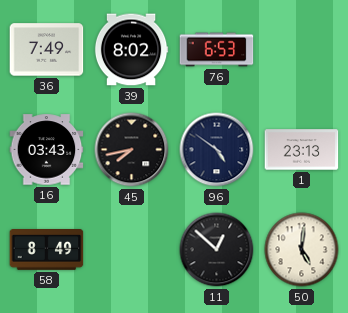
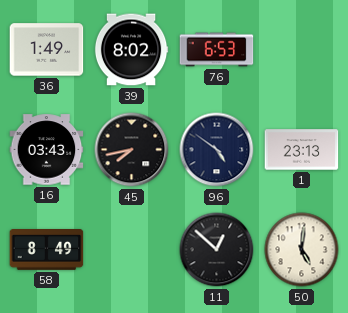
36: 7:49 -> 1:49
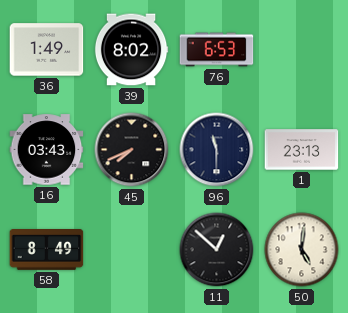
45: 7:43 -> 7:41
96: 4:51 -> 11:30
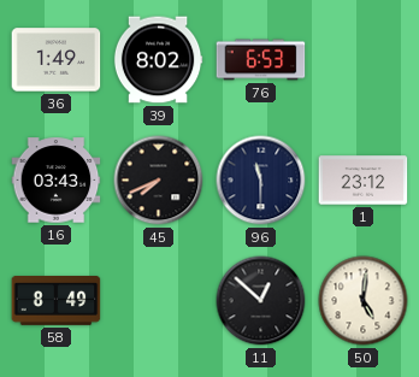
1: 23:13 -> 23:12
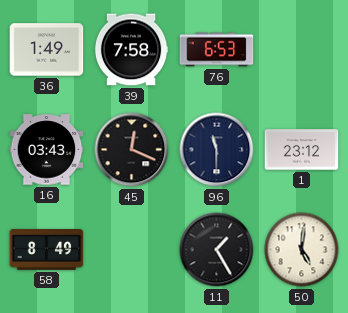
39: 8:02 -> 7:58
45: 7:41 -> 12:19
11: 12:52 -> 1:25
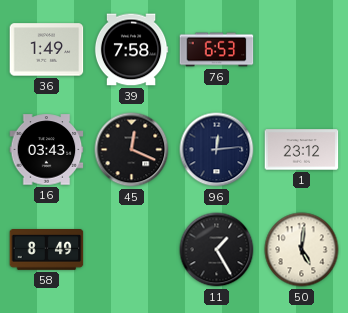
96: 11:30 -> 12:14
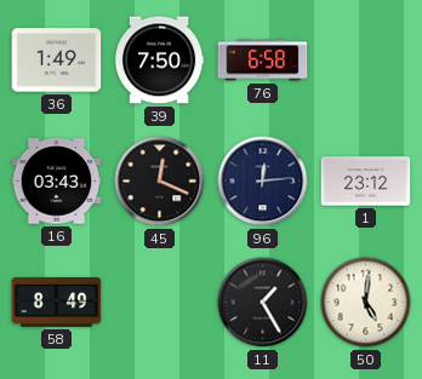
39: 7:58 -> 7:50
76: 6:53 -> 6:58
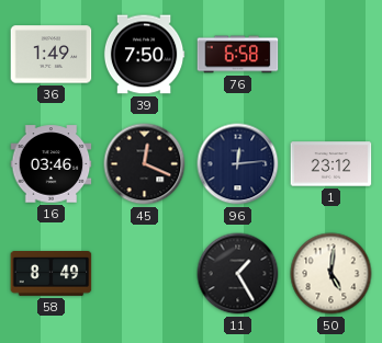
16: 03:43 -> 03:46
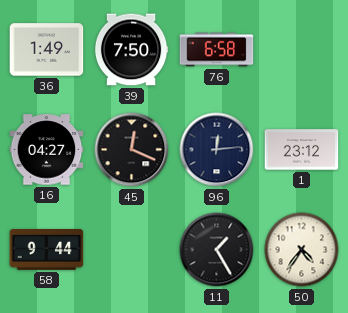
16: 03:46 -> 04:27
58: 8:49 -> 9:44
50: 5:01 -> 4:36
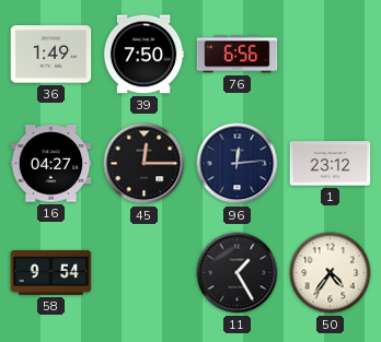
76: 6:58 -> 6:56
45: 12:19 -> 12:15
58: 9:44 -> 9:54
